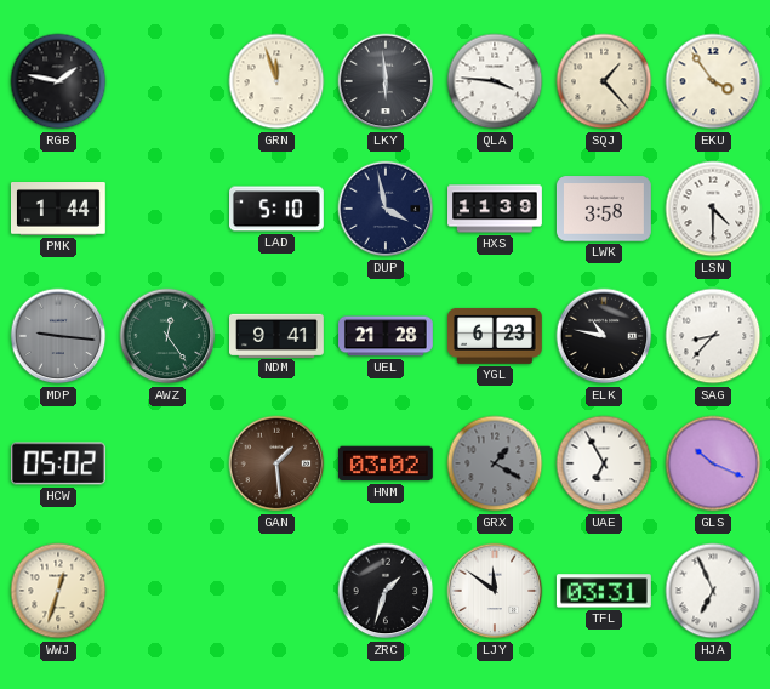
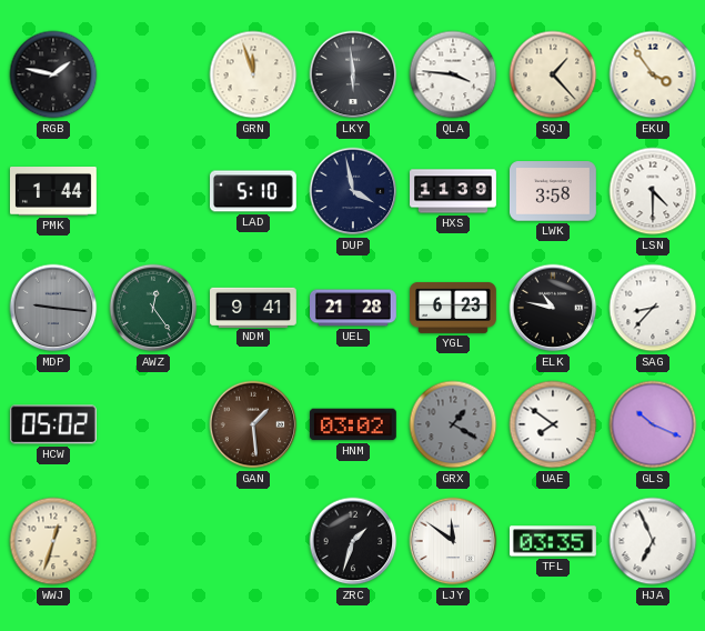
UAE: 6:55 -> 7:51
TFL: 03:31 -> 03:35
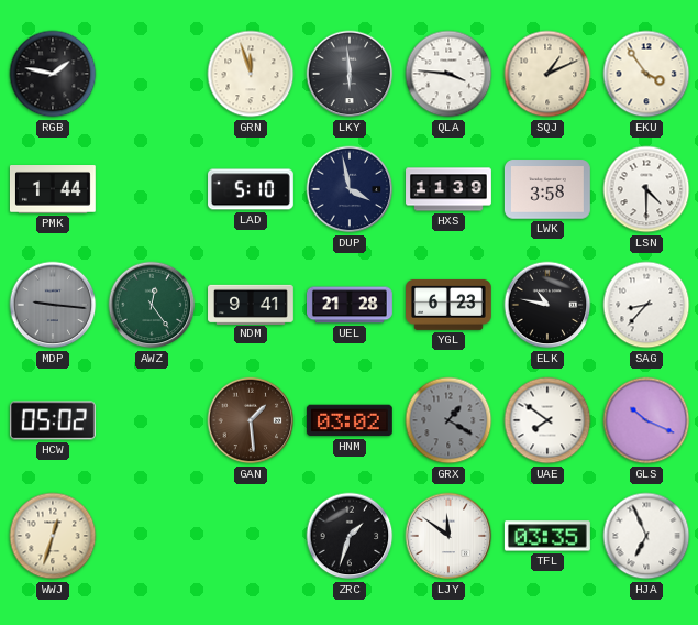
SQJ: 1:23 -> 1:11
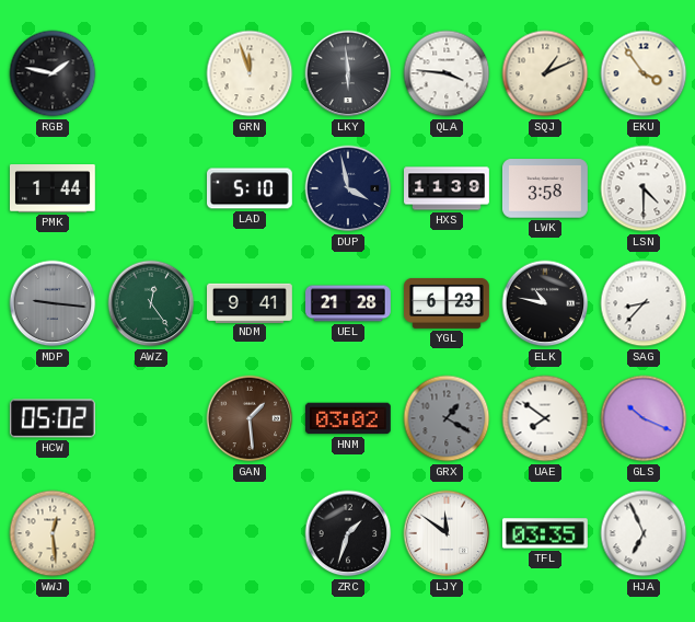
WWJ: 12:33 -> 12:29
